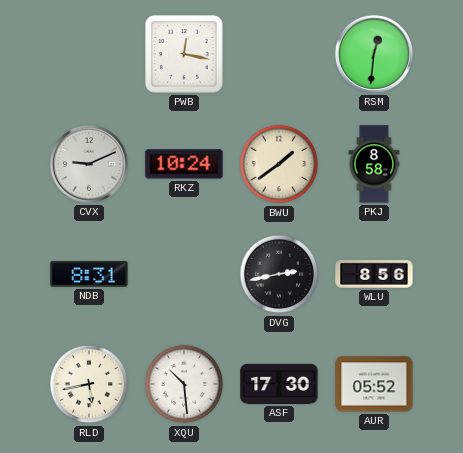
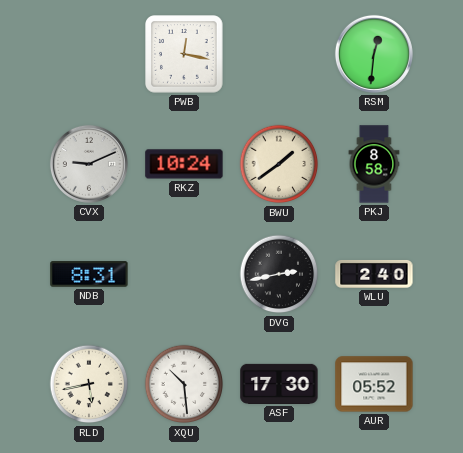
WLU: 8:56 -> 2:40
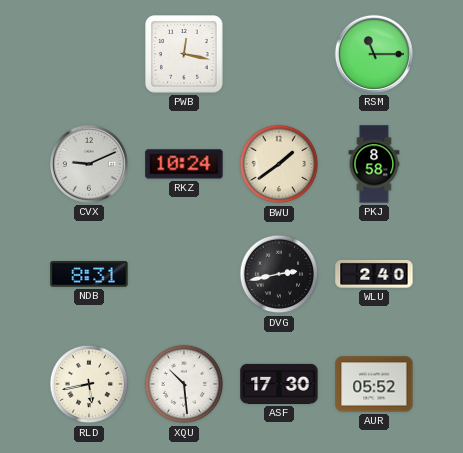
RSM: 12:31 -> 11:15
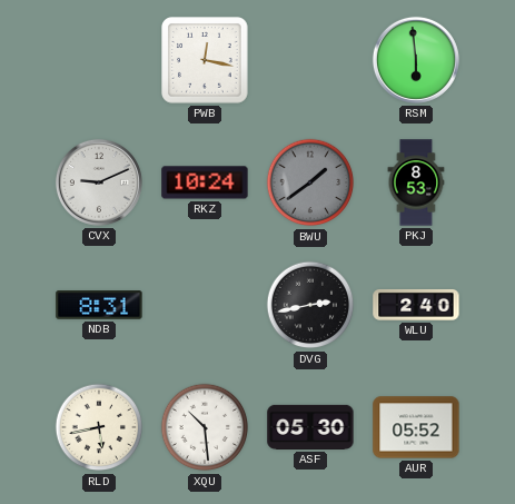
RSM: 11:15 -> 5:59
BWU dial: cream -> grey
PKJ: 8:58 -> 8:53
ASF: 17:30 -> 05:30
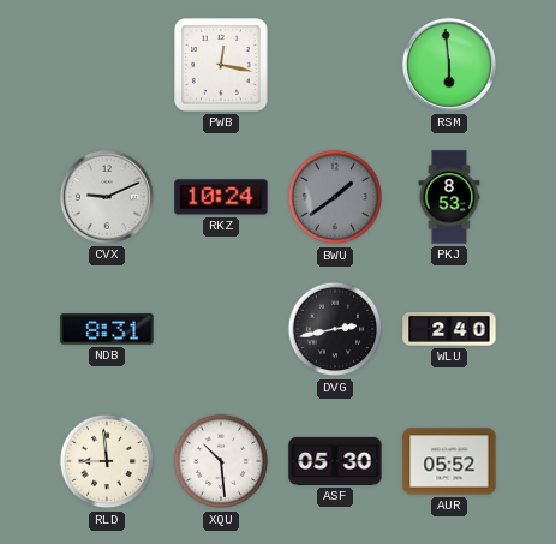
RLD: 5:43 -> 8:59
